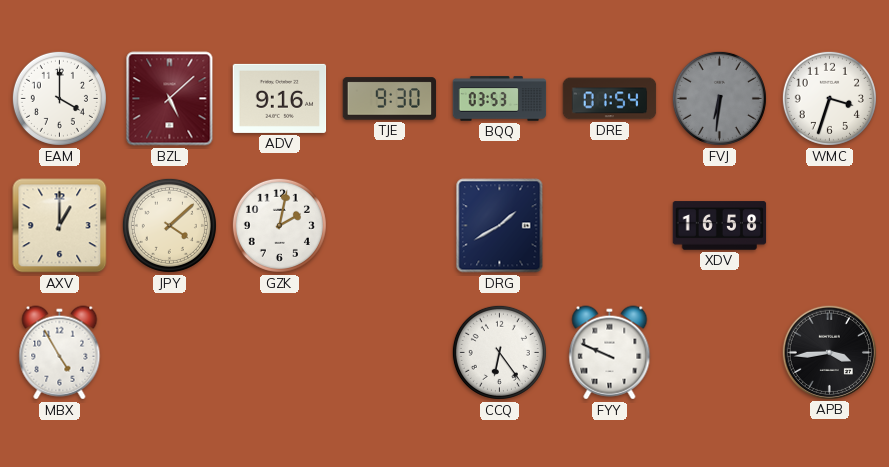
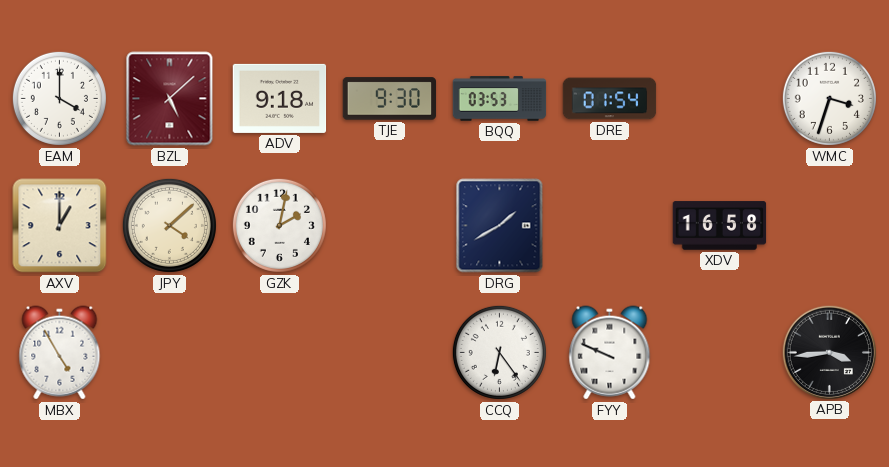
ADV: 9:16 -> 9:18
FVJ: 6:31 -> none
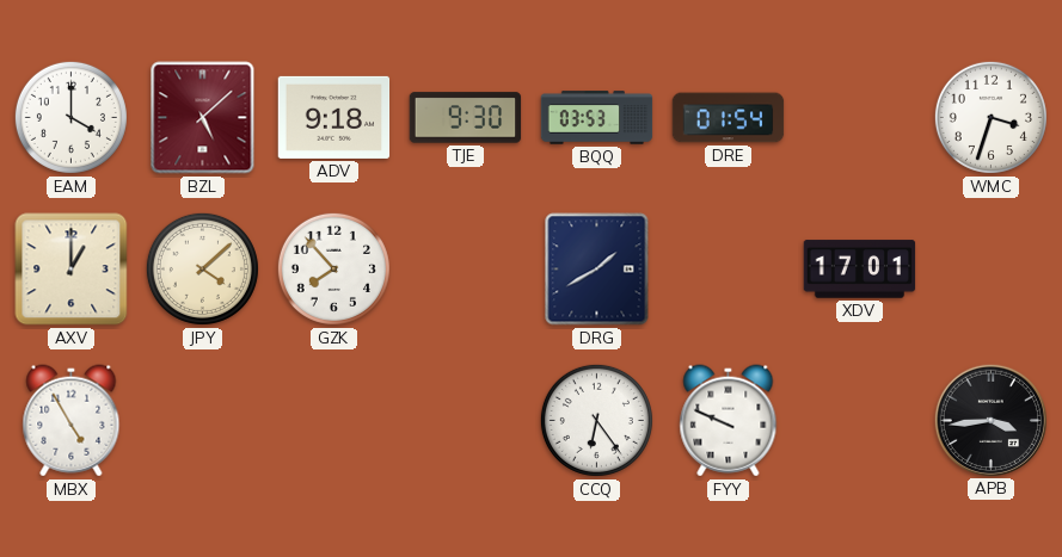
GZK: 2:02 -> 7:53
XDV: 16:58 -> 17:01
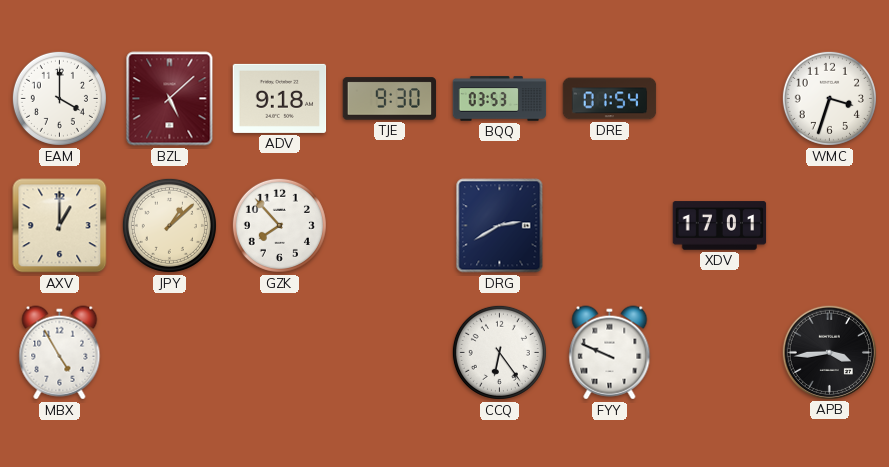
JPY: 4:08 -> 1:08
DRG: 1:40 -> 2:40
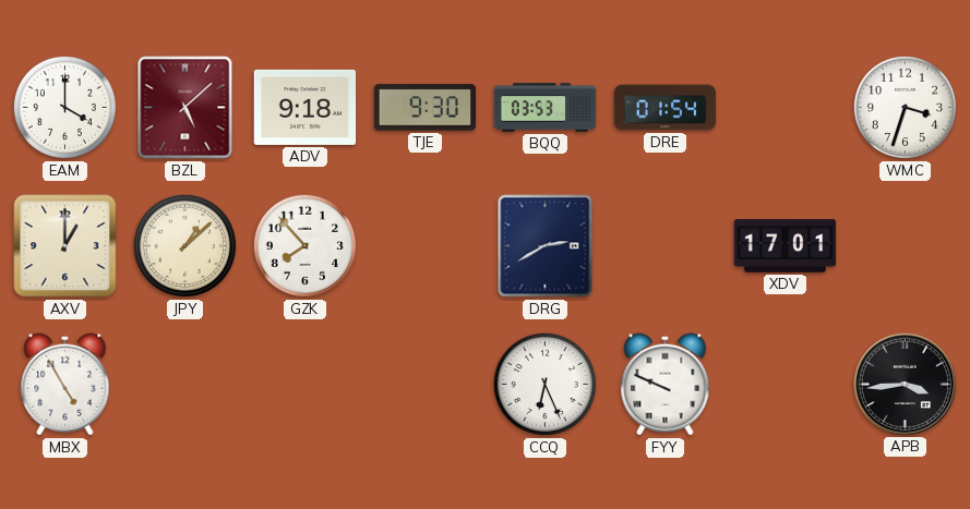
CCQ: 6:24 -> 6:26
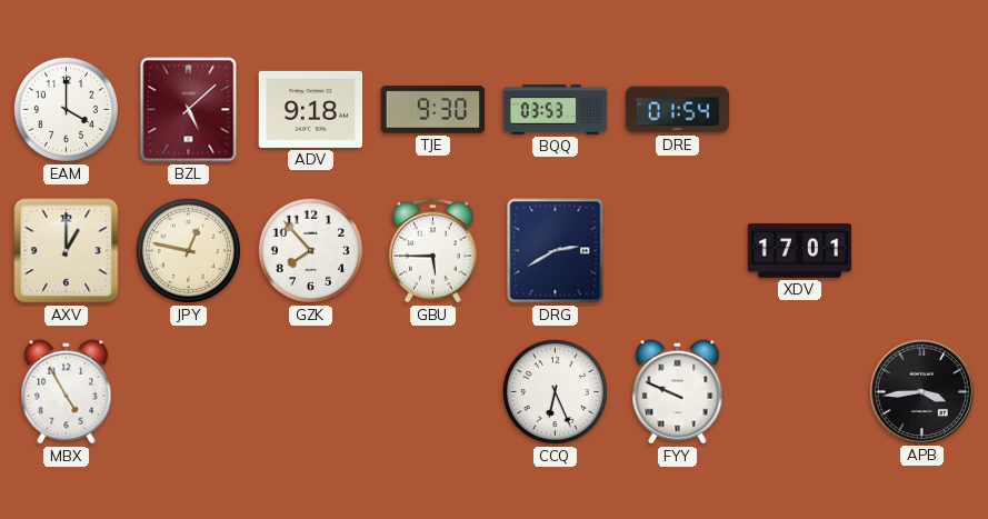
WMC: 3:33 -> none
JPY: 1:08 -> 12:47
GBU: none -> 5:45
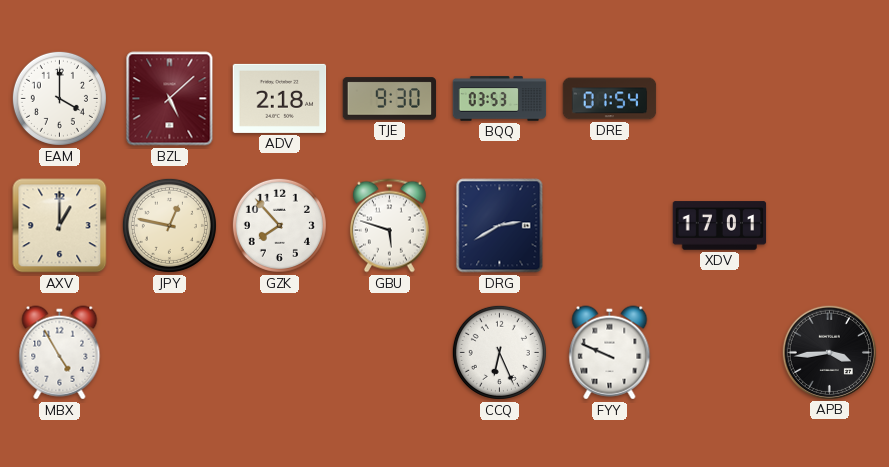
ADV: 9:18 -> 2:18
GBU: 5:45 -> 5:48
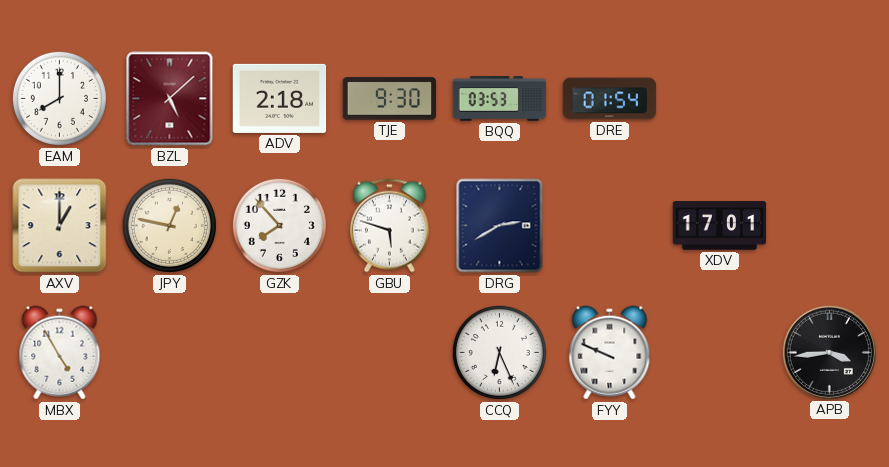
EAM: 4:00 -> 8:00
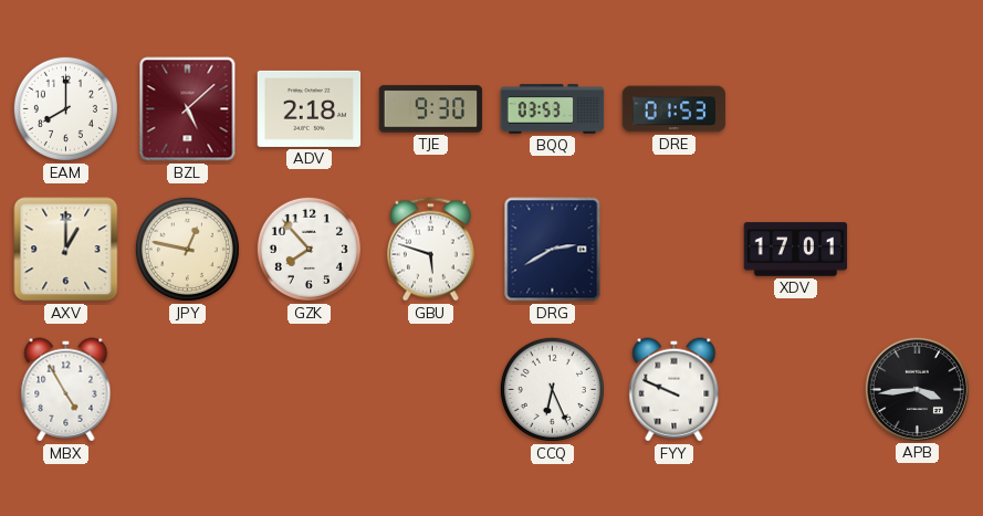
DRE: 01:54 -> 01:53
